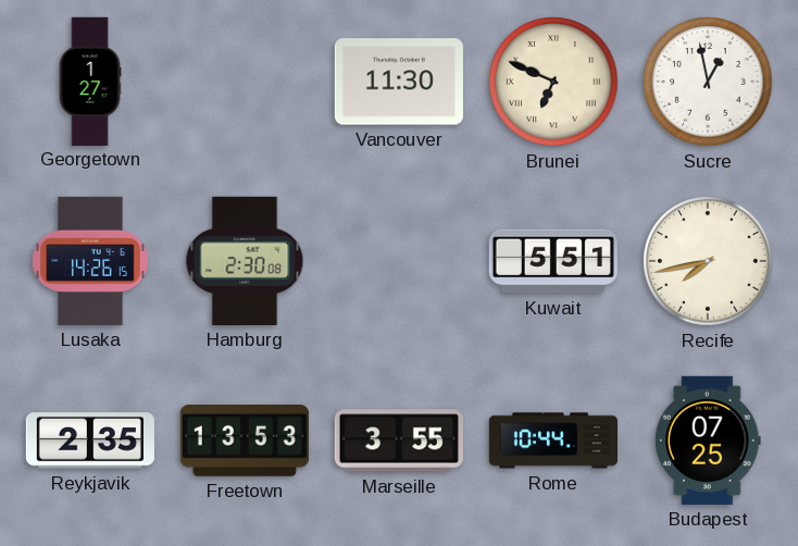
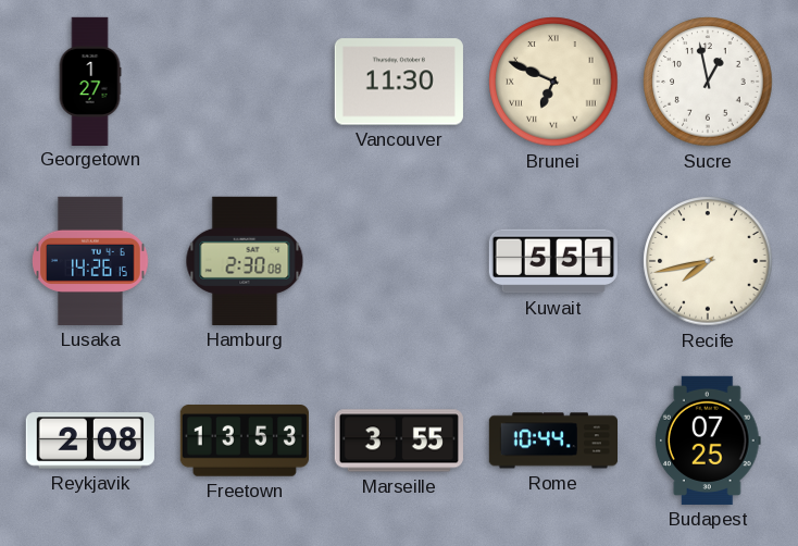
Reykjavik: 2:35 -> 2:08
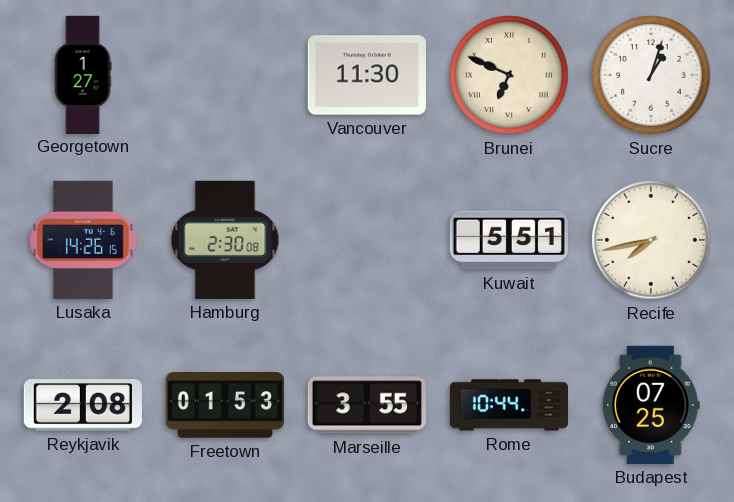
Sucre: 12:58 -> 1:03
Freetown: 13:53 -> 01:53
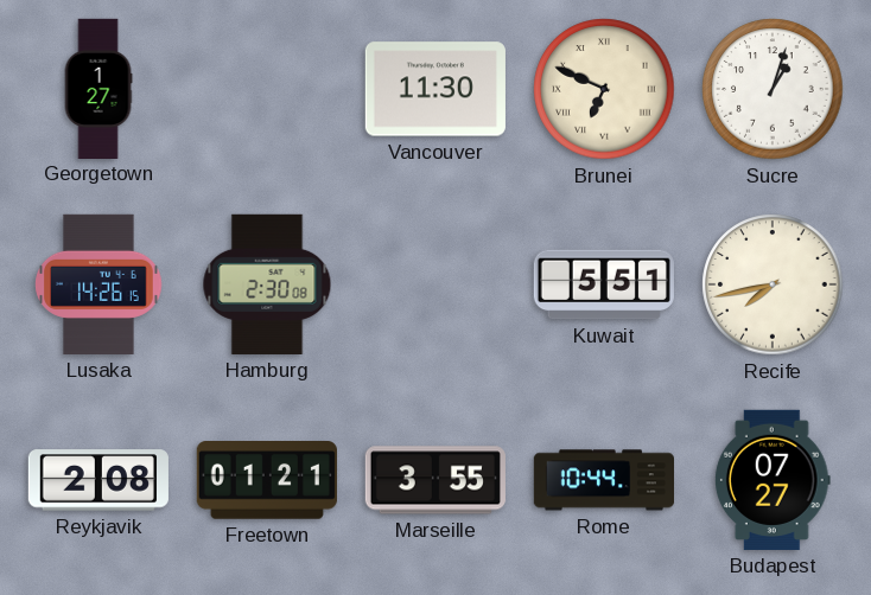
Freetown: 01:53 -> 01:21
Budapest: 07:25 -> 07:27
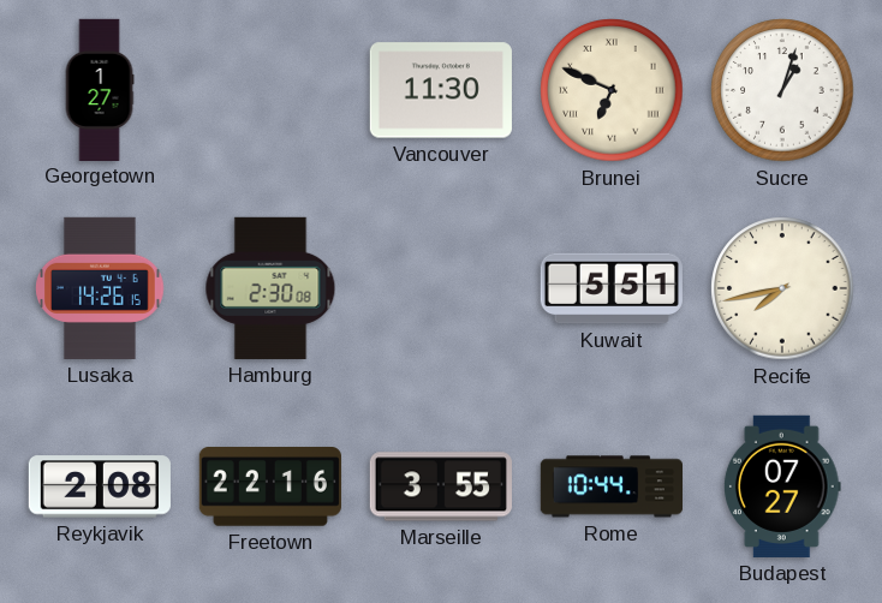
Freetown: 01:21 -> 22:16
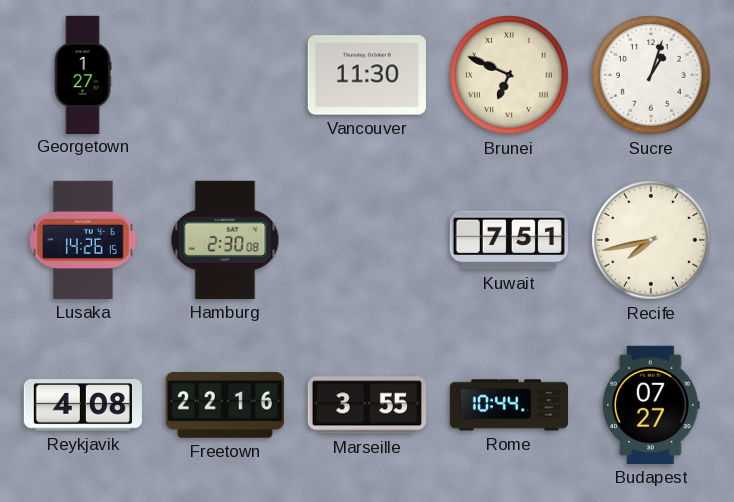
Kuwait: 5:51 -> 7:51
Reykjavik: 2:08 -> 4:08
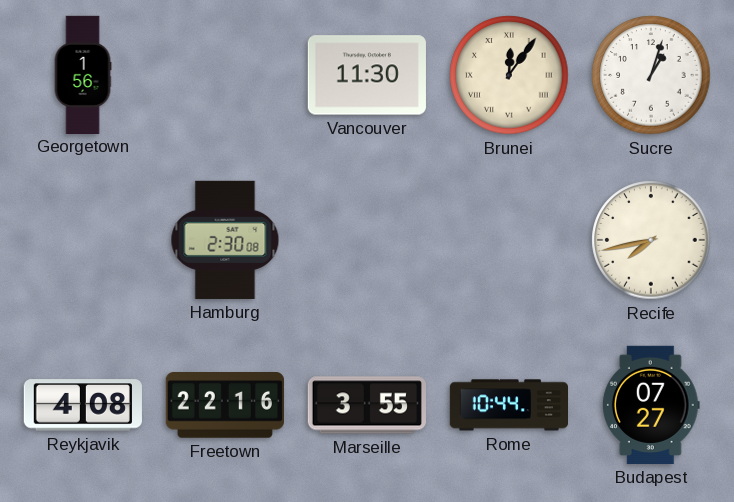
Georgetown: 1:27 -> 1:56
Brunei: 6:49 -> 12:06
Lusaka: 14:26 -> none
Kuwait: 7:51 -> none
